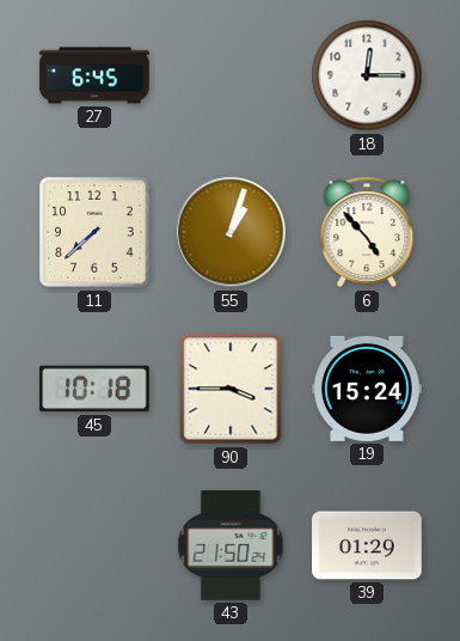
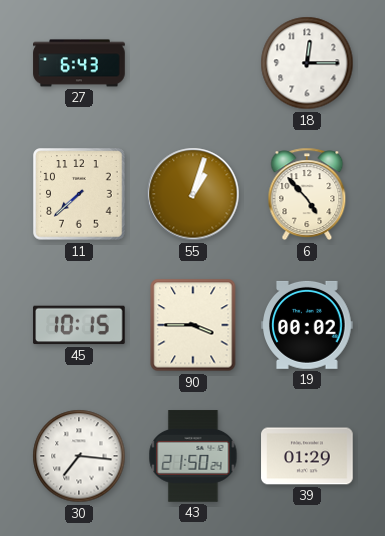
27: 6:45 -> 6:43
45: 10:18 -> 10:15
19: 15:24 -> 00:02
30: none -> 7:16
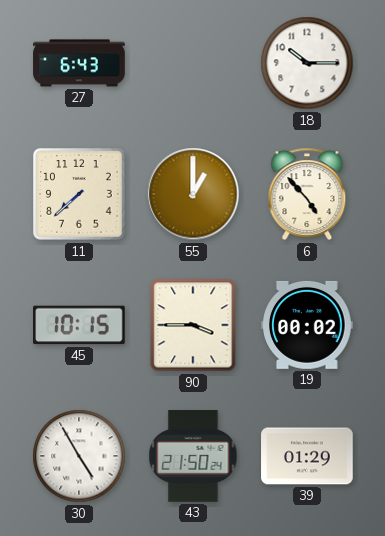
18: 12:15 -> 10:15
55: 1:03 -> 1:00
30: 7:16 -> 4:55
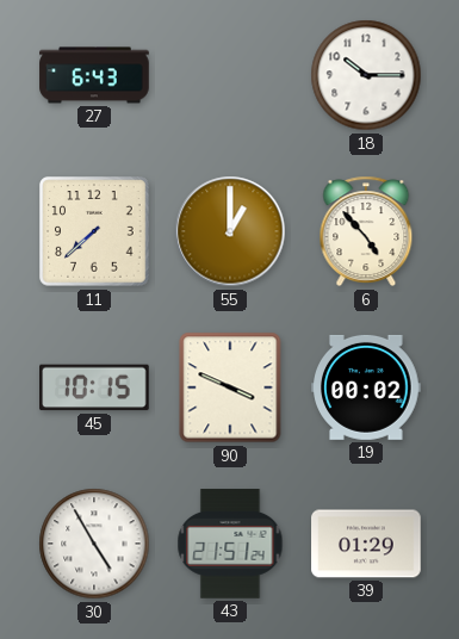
90: 3:45 -> 3:49
43: 21:50 -> 21:51
